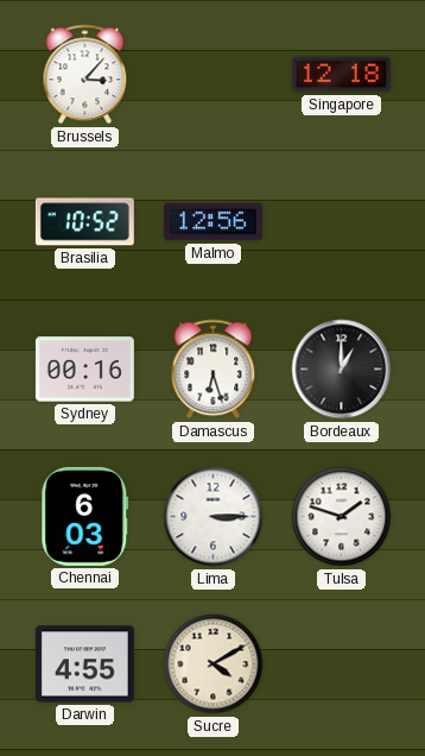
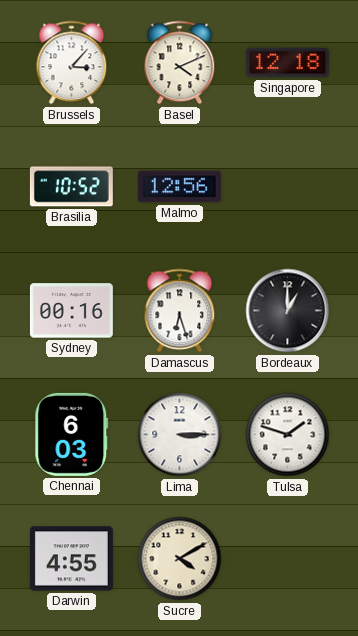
Basel: none -> 4:11
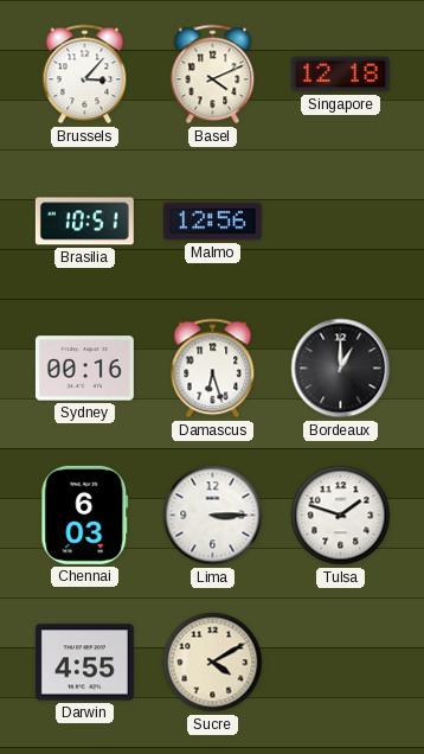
Brasilia: 10:52 -> 10:51
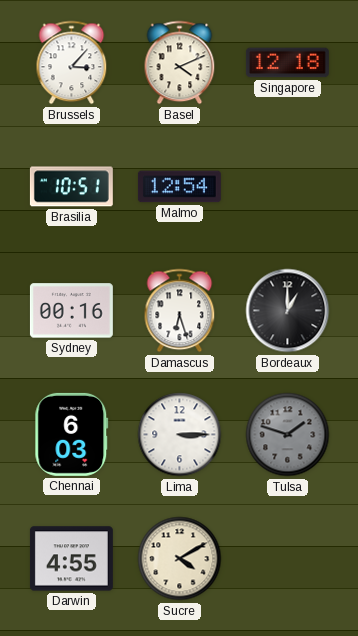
Malmo: 12:56 -> 12:54
Tulsa dial: white -> grey
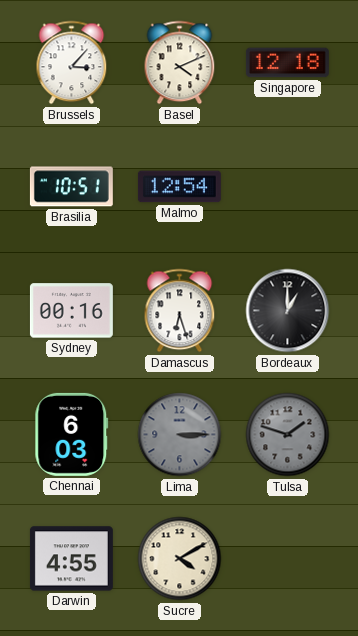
Lima dial: white -> grey
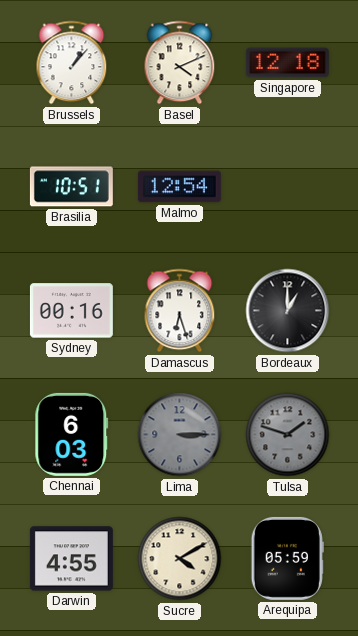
Brussels: 3:07 -> 1:07
Arequipa: none -> 05:59
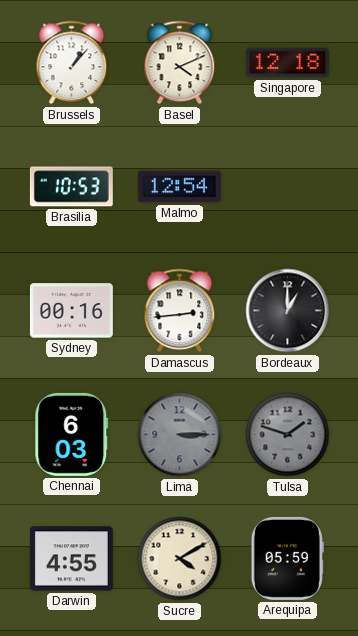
Brasilia: 10:51 -> 10:53
Damascus: 6:27 -> 2:44
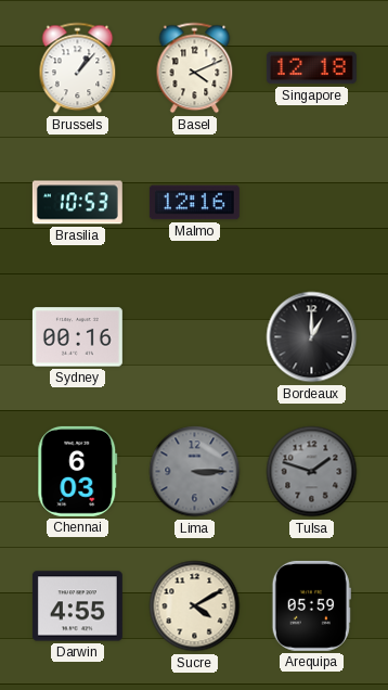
Malmo: 12:54 -> 12:16
Damascus: 2:44 -> none
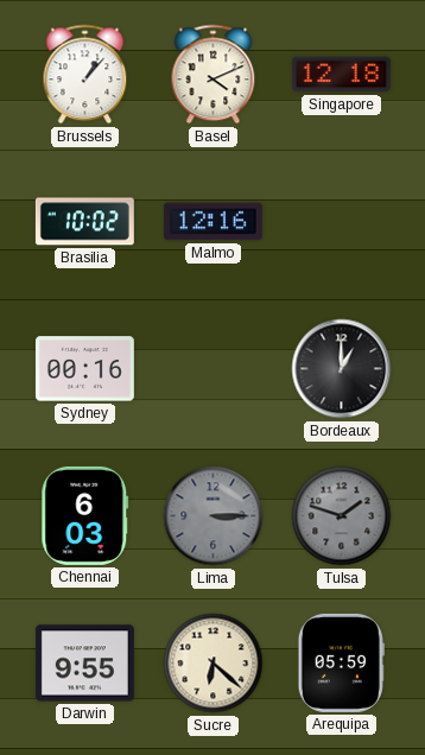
Brasilia: 10:53 -> 10:02
Darwin: 4:55 -> 9:55
Sucre: 4:10 -> 6:22
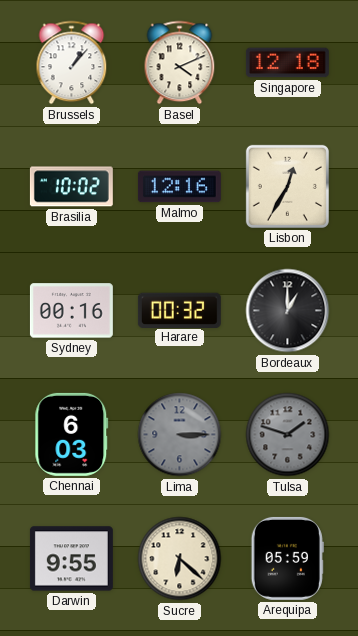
Lisbon: none -> 12:35
Harare: none -> 00:32
